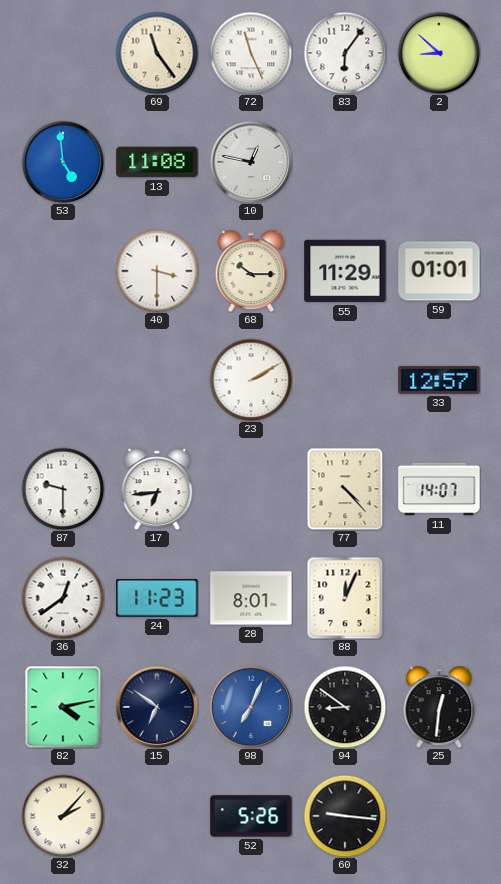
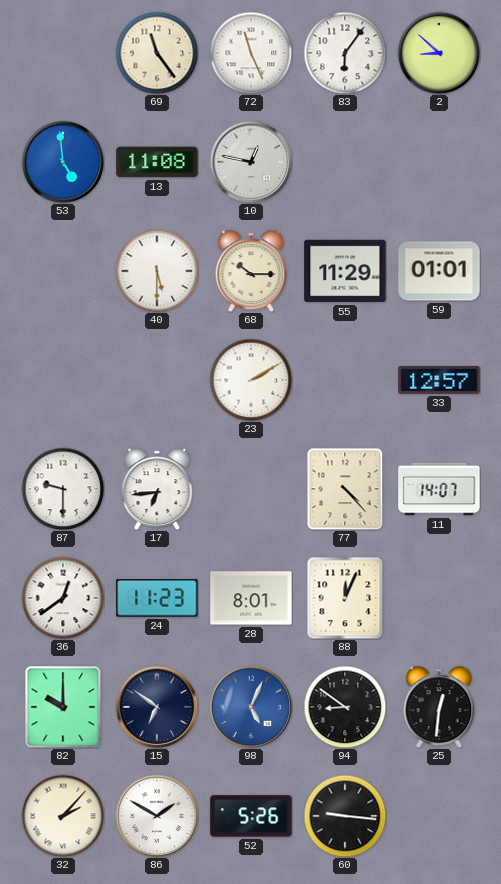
40: 3:30 -> 5:30
82: 4:13 -> 10:00
98: 7:04 -> 5:04
86: none -> 1:50
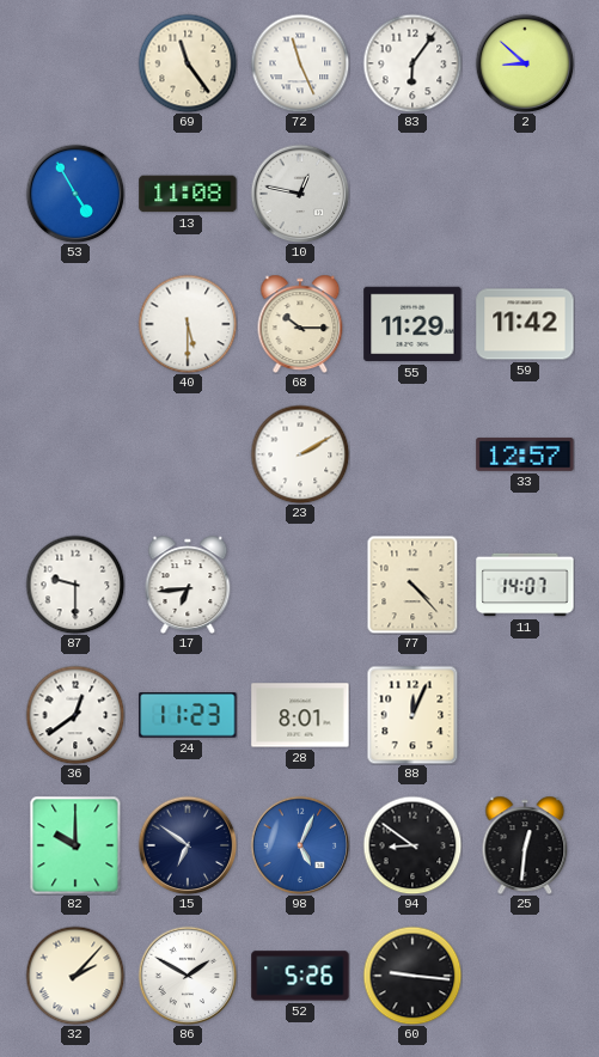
53: 4:59 -> 4:55
59: 01:01 -> 11:42
